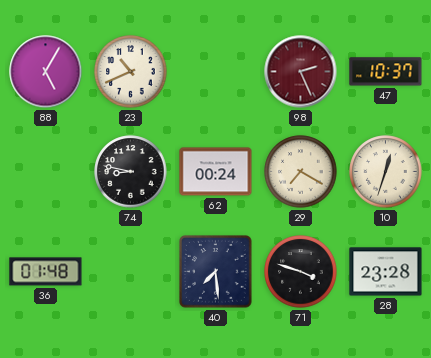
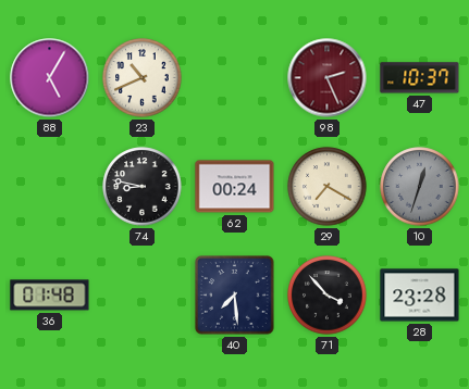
10 dial: cream -> grey
71: 3:48 -> 3:53
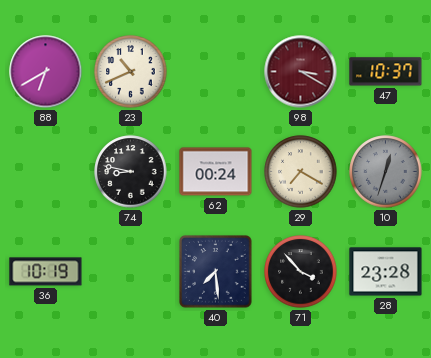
88: 5:05 -> 6:40
98: 2:26 -> 3:20
36: 01:48 -> 10:19
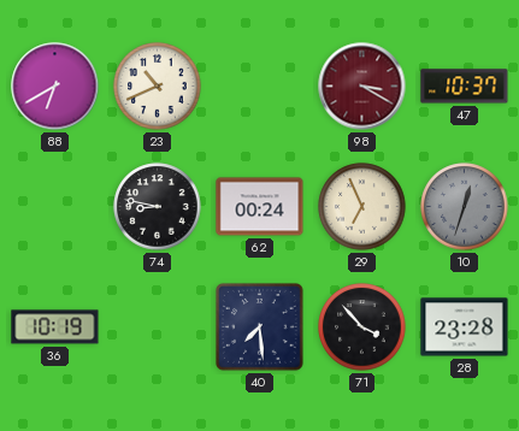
29: 7:20 -> 6:56
